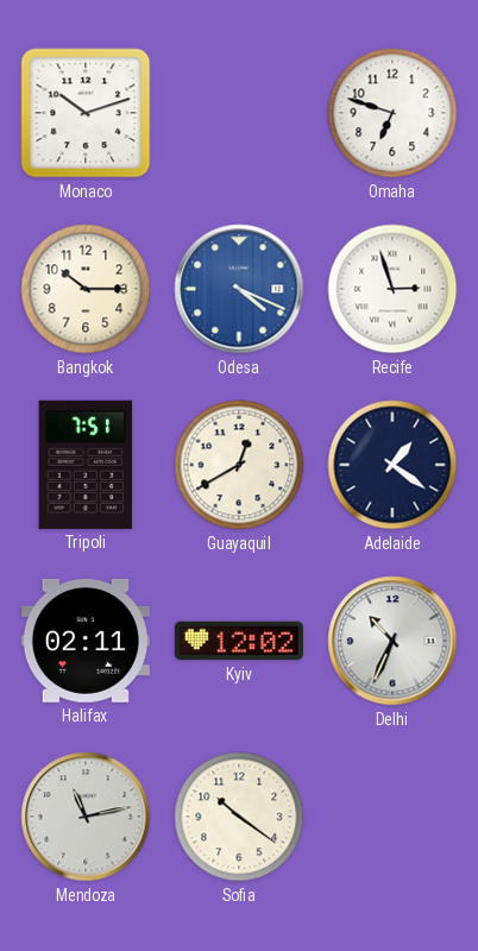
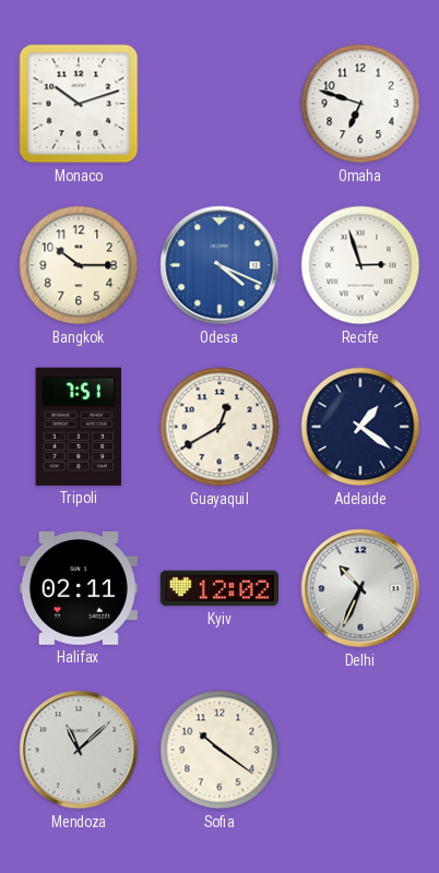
Mendoza: 11:13 -> 11:08
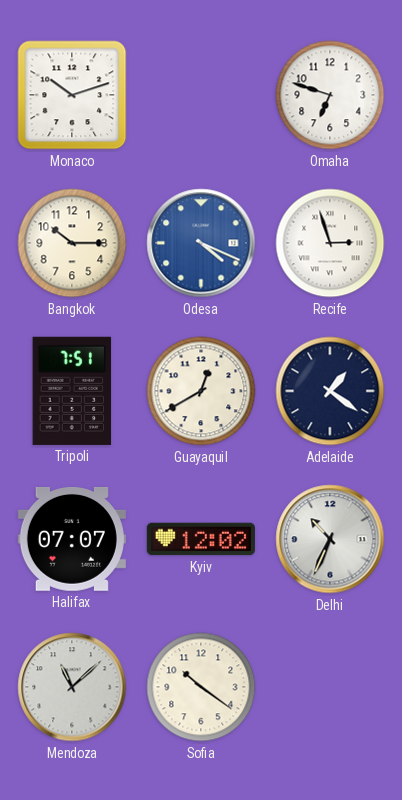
Halifax: 02:11 -> 07:07
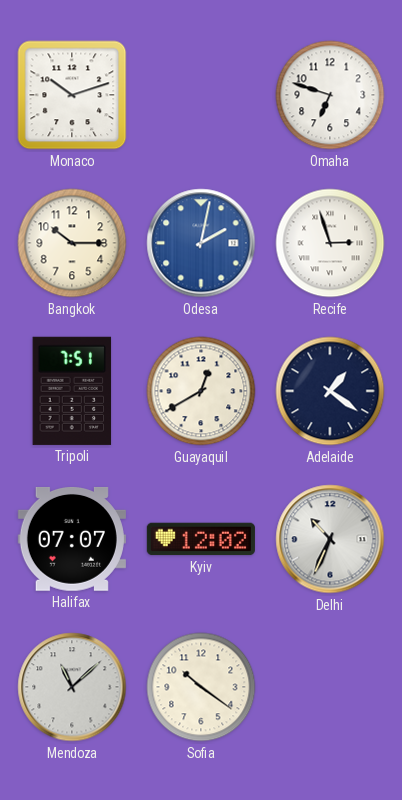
Odesa: 4:19 -> 2:02
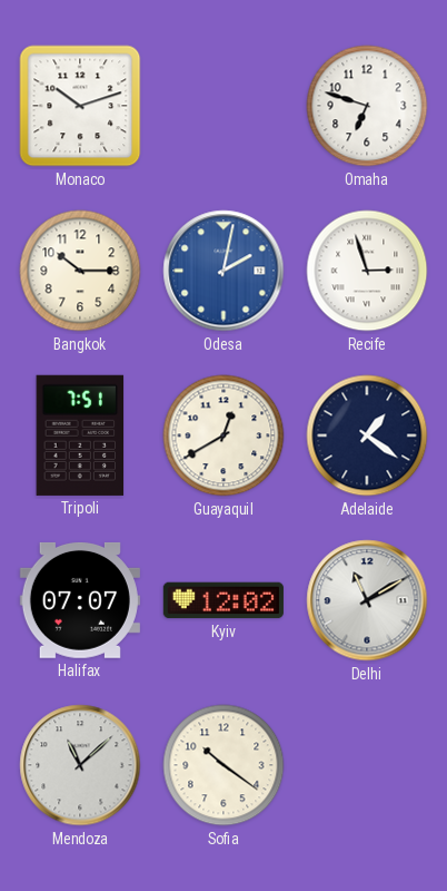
Delhi: 10:34 -> 11:10
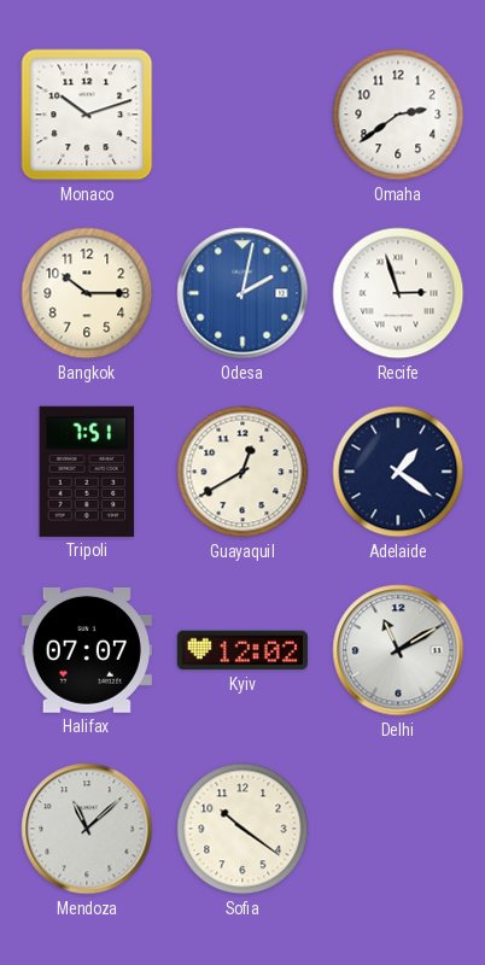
Omaha: 6:48 -> 2:39
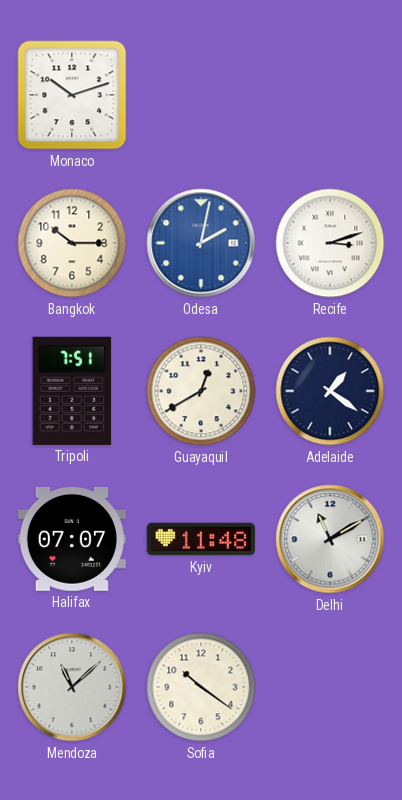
Omaha: 2:39 -> none
Recife: 2:57 -> 3:12
Kyiv: 12:02 -> 11:48
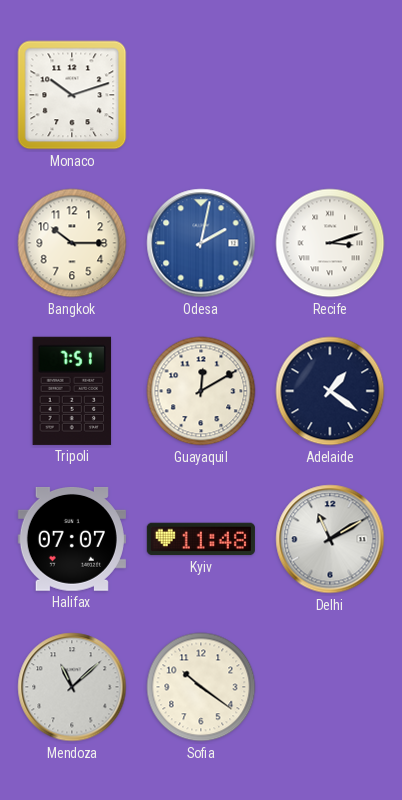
Guayaquil: 12:40 -> 12:10
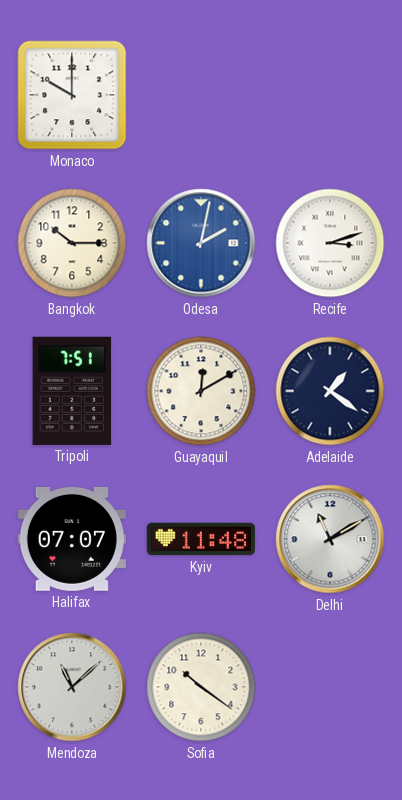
Monaco: 10:12 -> 10:00
